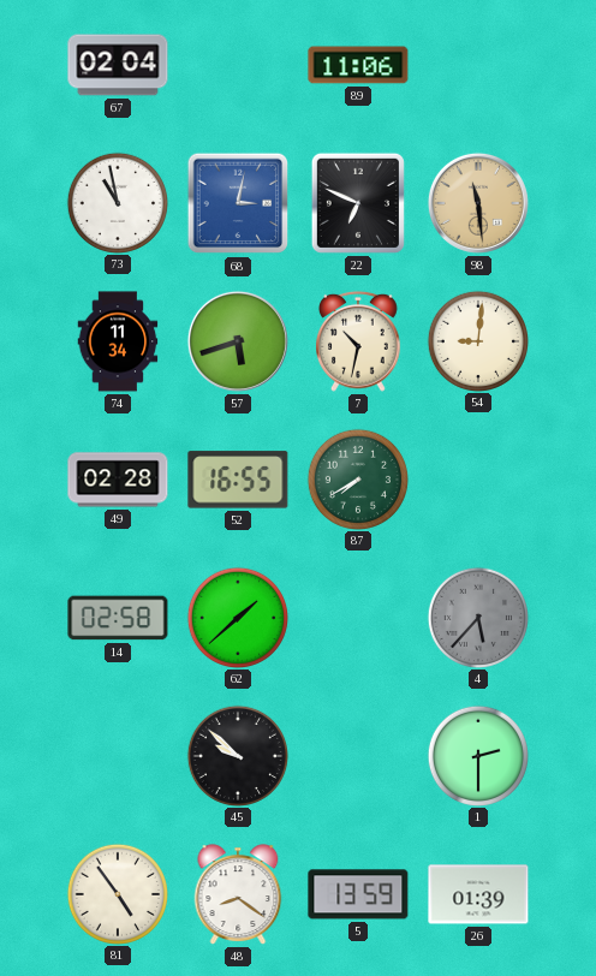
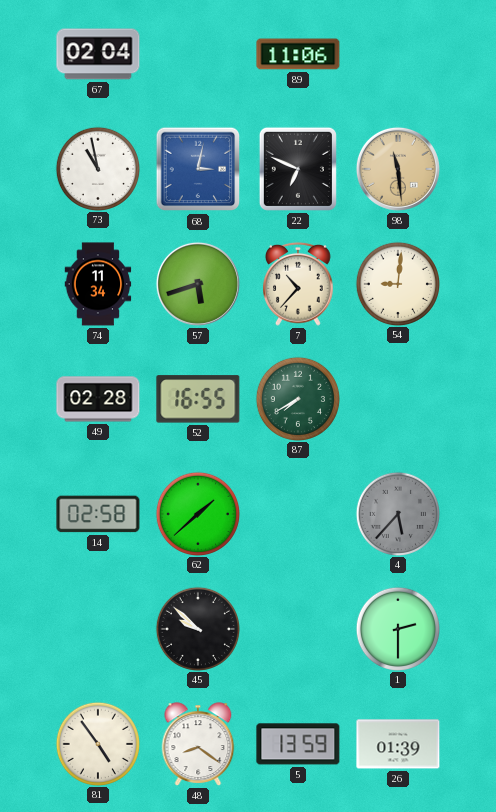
7: 10:32 -> 10:37
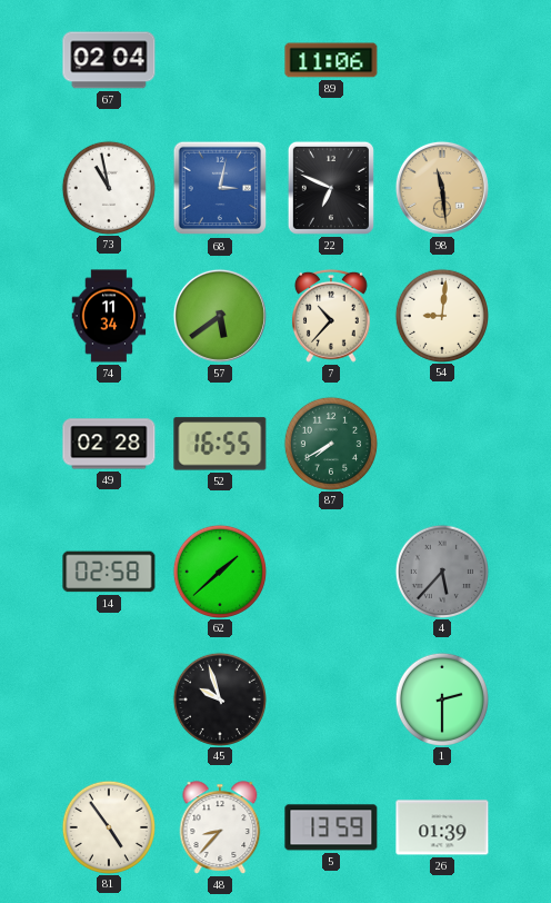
57: 5:42 -> 5:39
45: 9:52 -> 9:57
48: 8:21 -> 8:37
